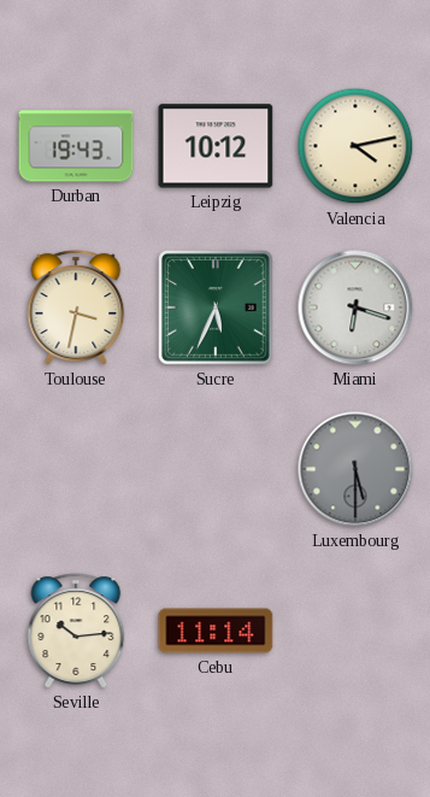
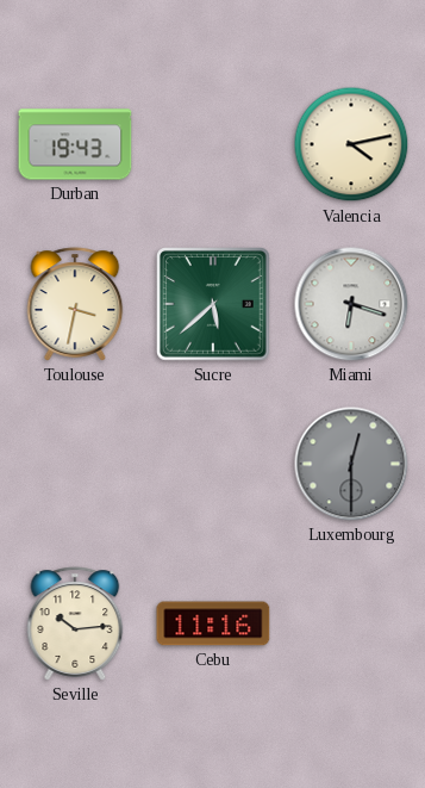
Leipzig: 10:12 -> none
Sucre: 5:34 -> 5:38
Luxembourg: 5:30 -> 12:30
Cebu: 11:14 -> 11:16
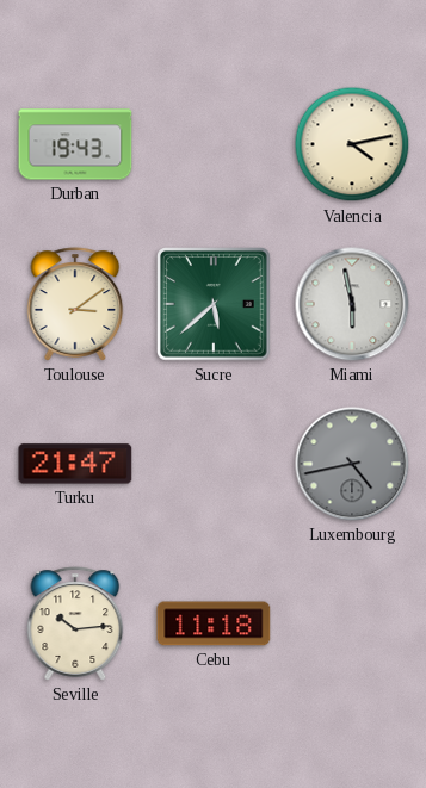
Toulouse: 3:32 -> 3:09
Miami: 6:18 -> 5:58
Turku: none -> 21:47
Luxembourg: 12:30 -> 4:43
Cebu: 11:16 -> 11:18
